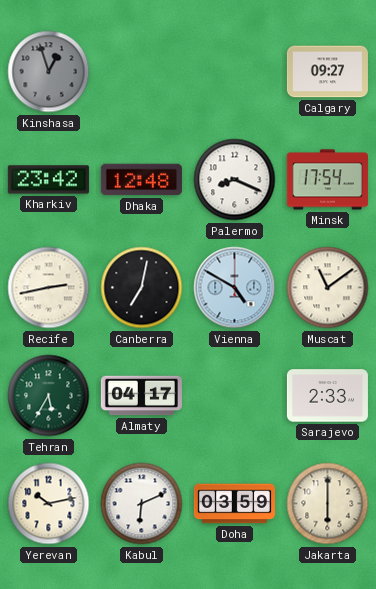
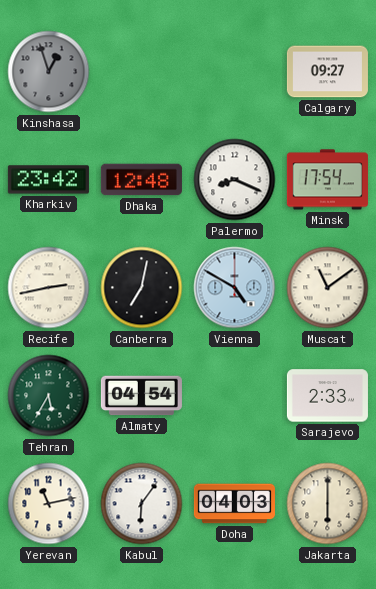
Almaty: 04:17 -> 04:54
Yerevan: 10:13 -> 11:13
Kabul: 6:11 -> 6:06
Doha: 03:59 -> 04:03
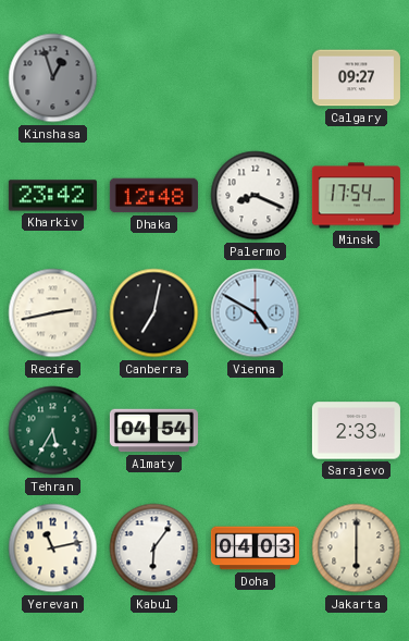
Muscat: 11:09 -> none
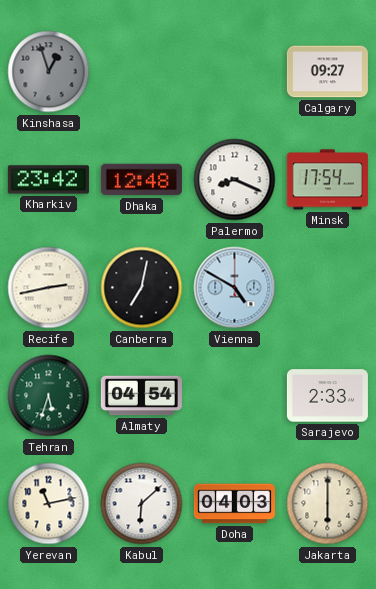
Tehran: 5:35 -> 5:33
Kabul: 6:06 -> 6:08
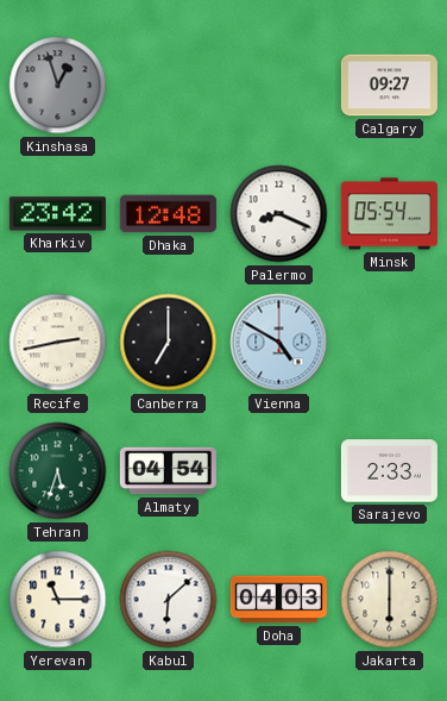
Minsk: 17:54 -> 05:54
Canberra: 7:02 -> 7:00
Yerevan: 11:13 -> 11:15
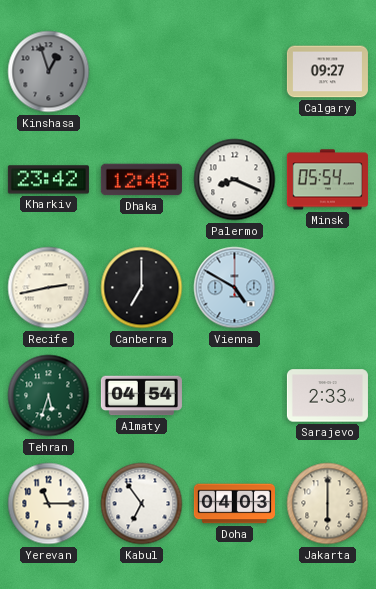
Kabul: 6:08 -> 6:54
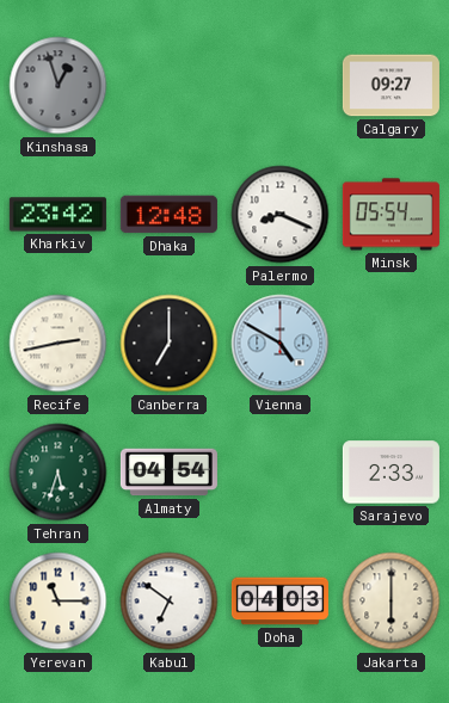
Kabul: 6:54 -> 6:51
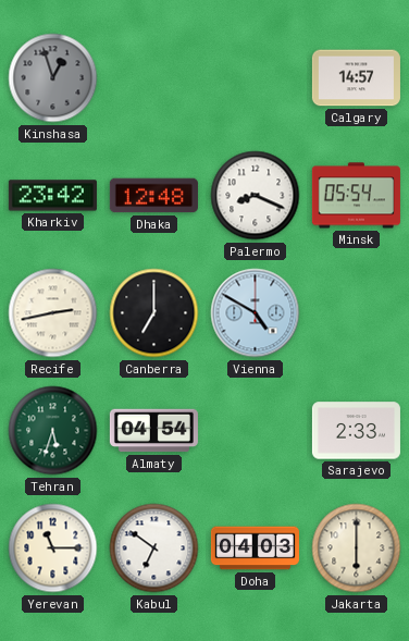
Calgary: 09:27 -> 14:57
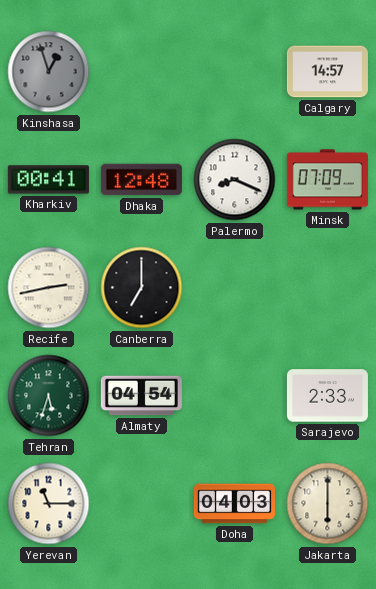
Kharkiv: 23:42 -> 00:41
Minsk: 05:54 -> 07:09
Vienna: 4:50 -> none
Kabul: 6:51 -> none
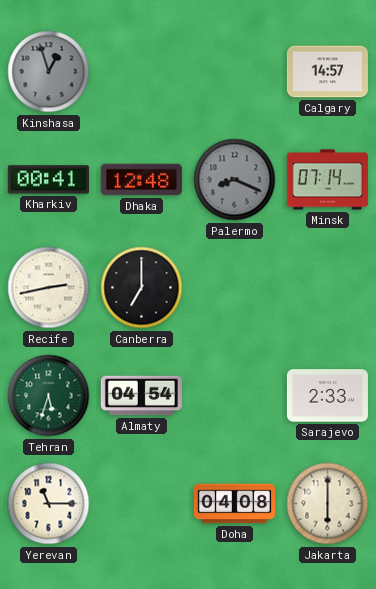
Palermo dial: white -> grey
Minsk: 07:09 -> 07:14
Doha: 04:03 -> 04:08
